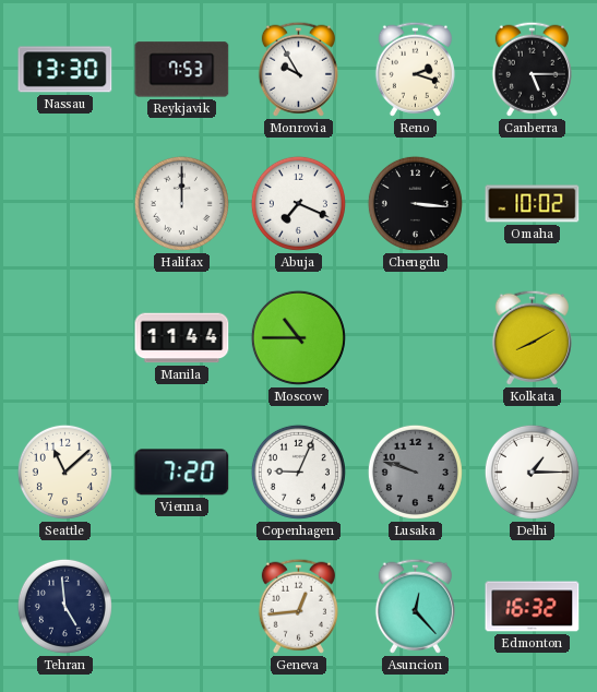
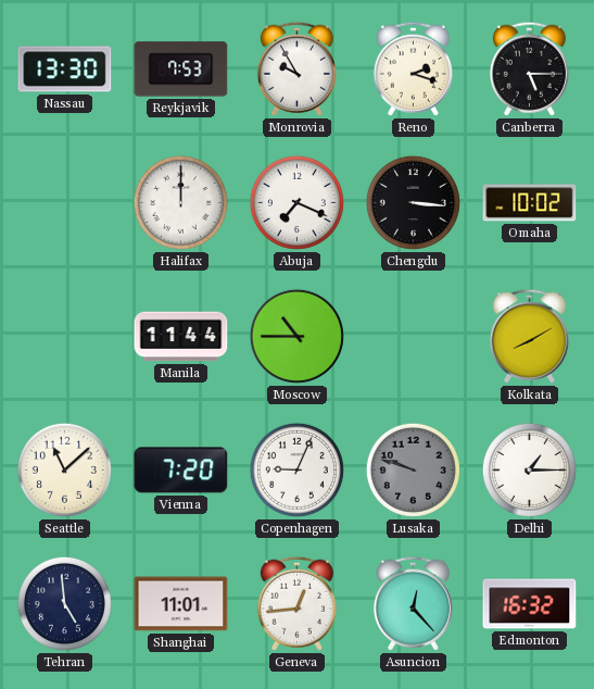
Shanghai: none -> 11:01
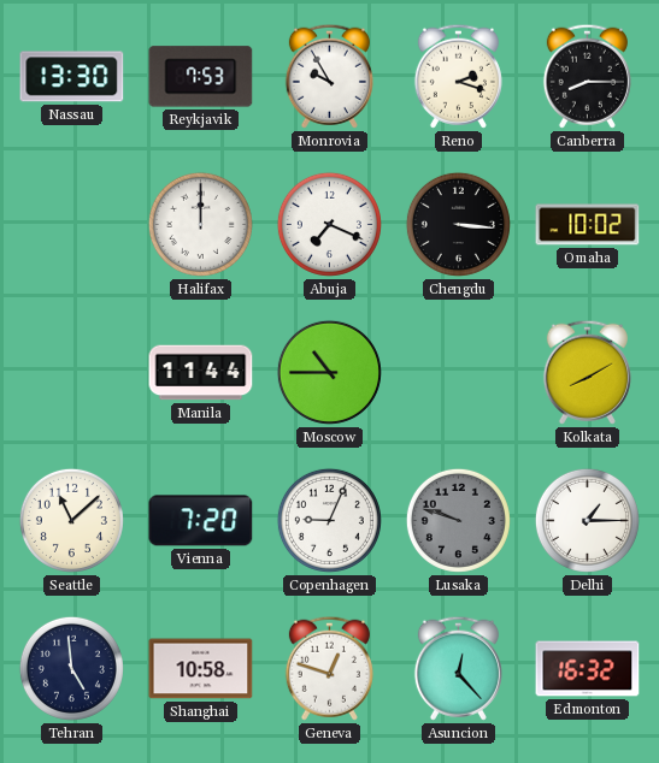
Canberra: 5:15 -> 8:15
Shanghai: 11:01 -> 10:58
Geneva: 12:44 -> 12:48
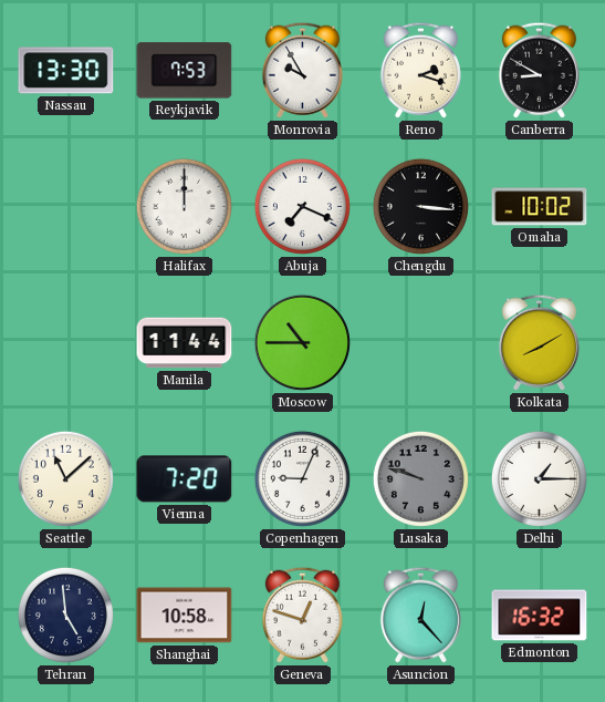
Canberra: 8:15 -> 8:50
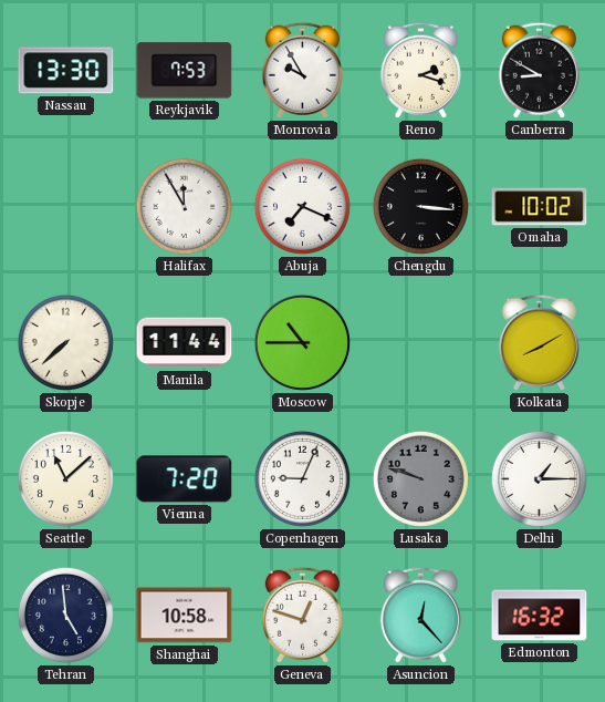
Halifax: 12:00 -> 11:55
Skopje: none -> 7:38
